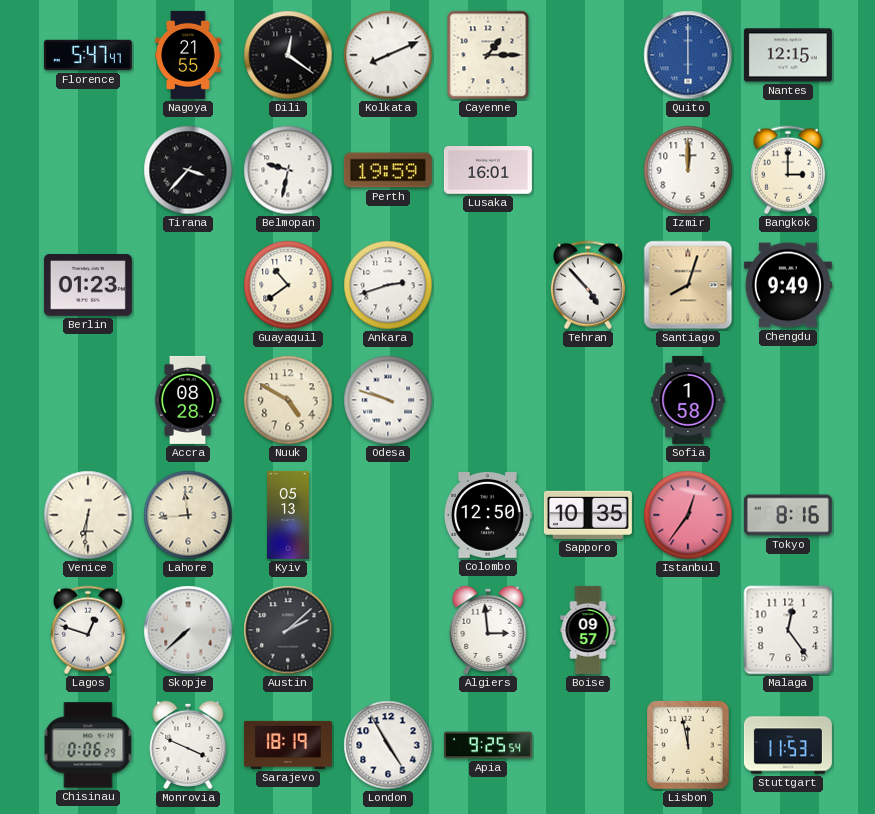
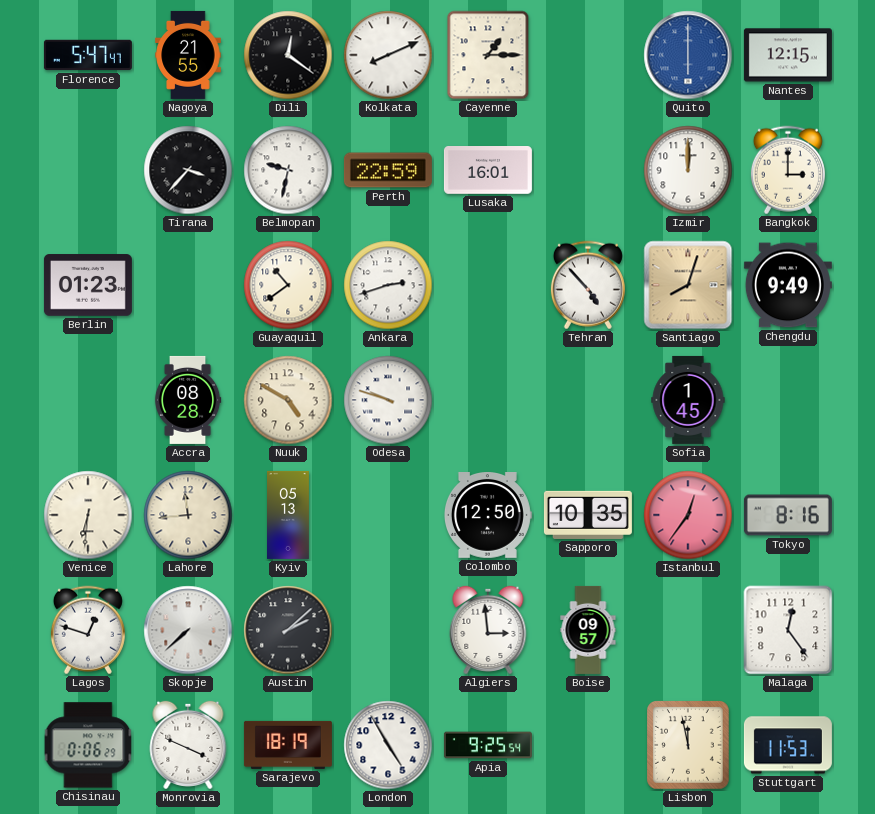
Perth: 19:59 -> 22:59
Sofia: 1:58 -> 1:45
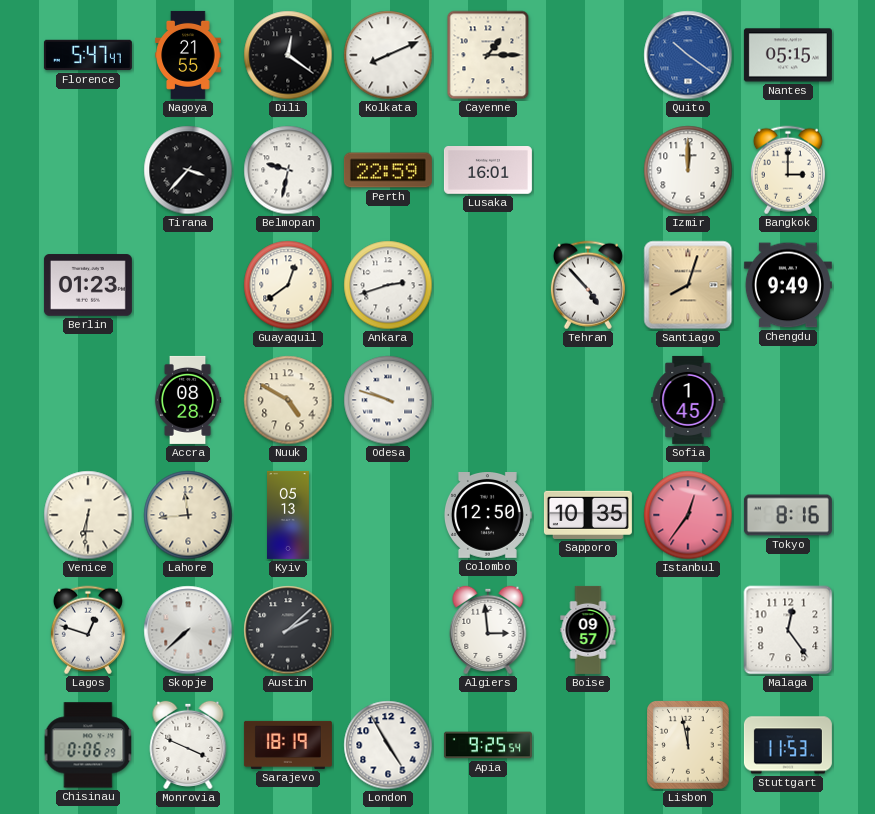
Quito: 6:00 -> 10:21
Nantes: 12:15 -> 05:15
Guayaquil: 10:39 -> 12:39
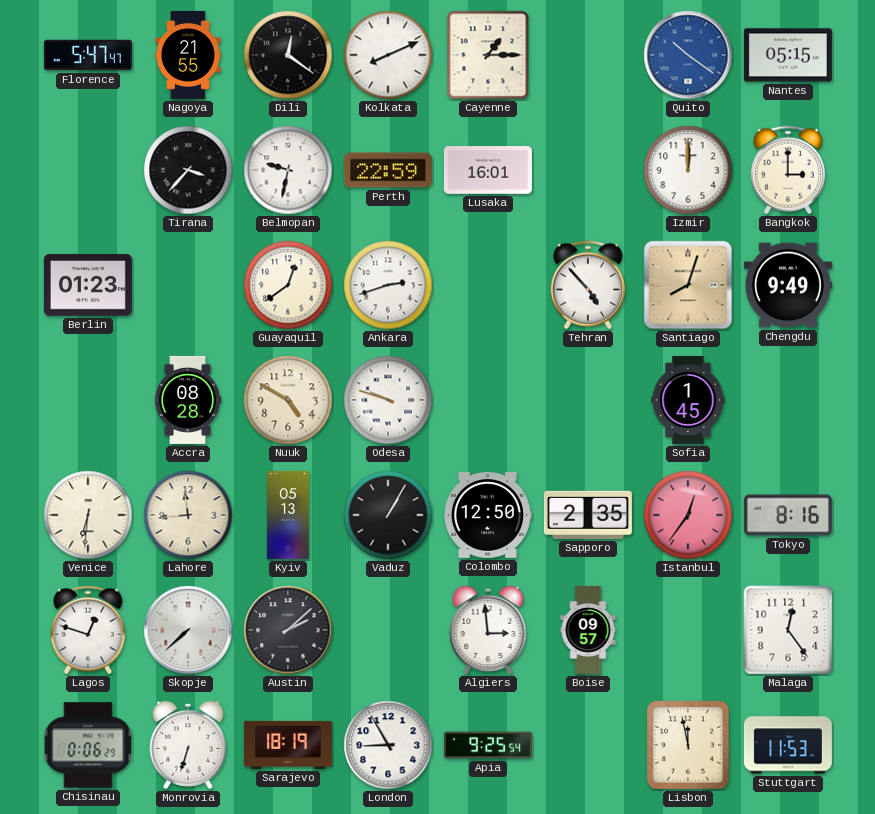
Vaduz: none -> 1:05
Sapporo: 10:35 -> 2:35
Monrovia: 3:49 -> 6:33
London: 4:55 -> 8:55
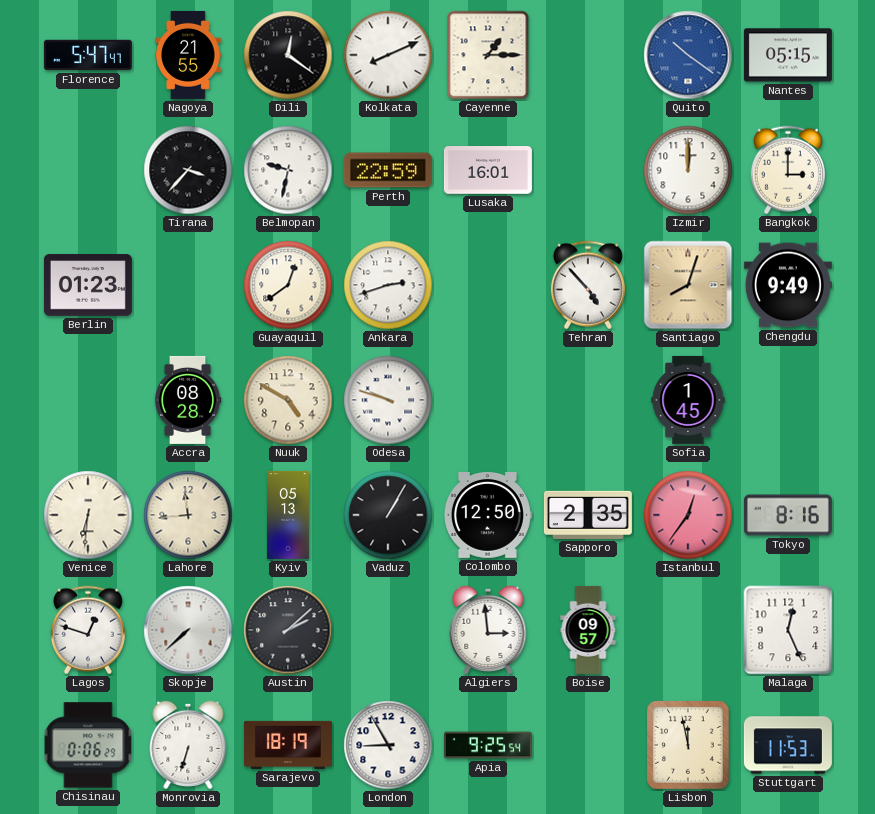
Malaga: 12:24 -> 12:26
